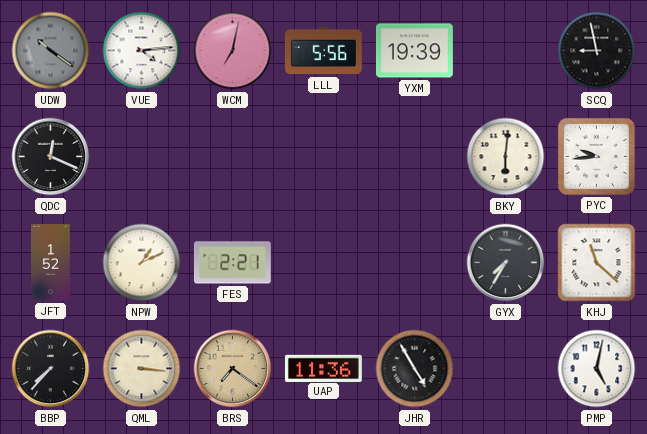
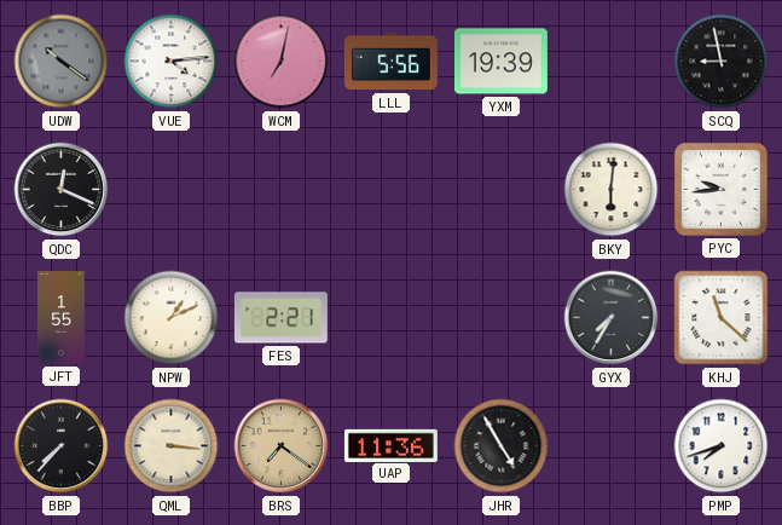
JFT: 1:52 -> 1:55
PMP: 5:02 -> 7:42
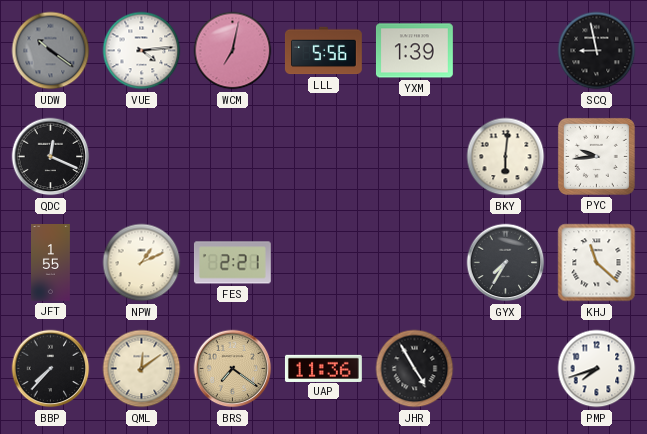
YXM: 19:39 -> 1:39
QML: 3:16 -> 12:09
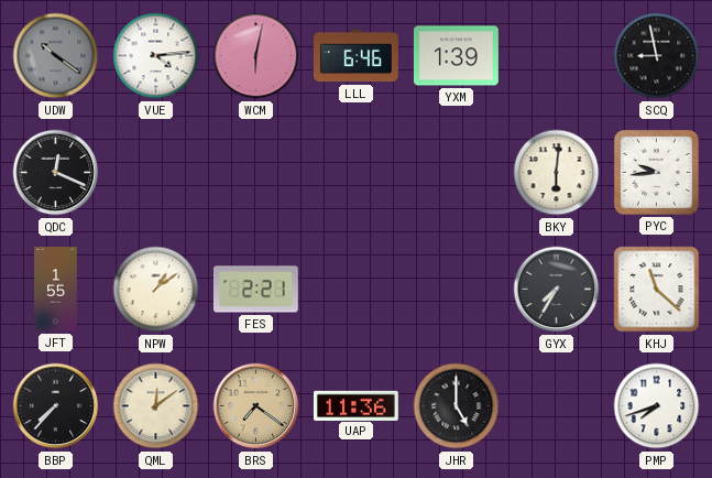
WCM: 7:02 -> 6:02
LLL: 5:56 -> 6:46
NPW: 1:11 -> 1:09
JHR: 4:55 -> 5:00
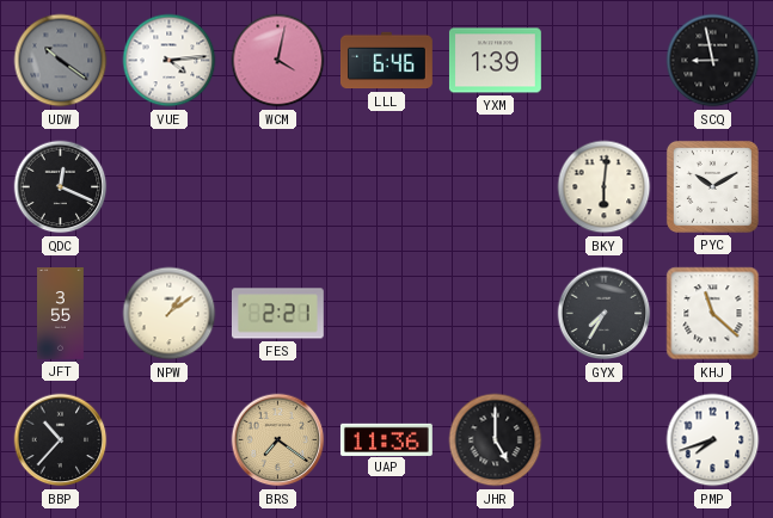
WCM: 6:02 -> 4:02
PYC: 9:44 -> 10:10
JFT: 1:55 -> 3:55
BBP: 7:37 -> 10:37
QML: 12:09 -> none
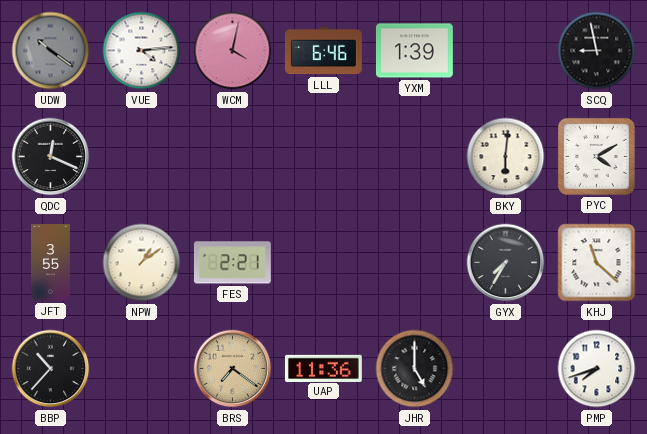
PYC: 10:10 -> 4:10
